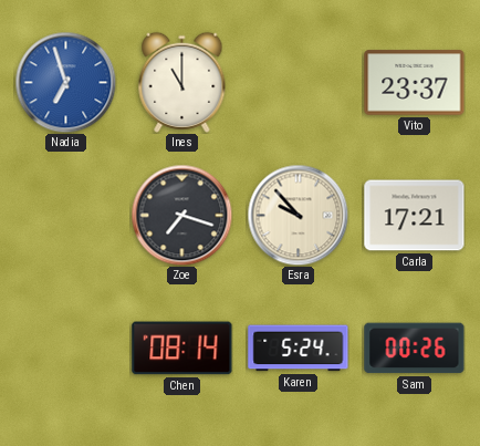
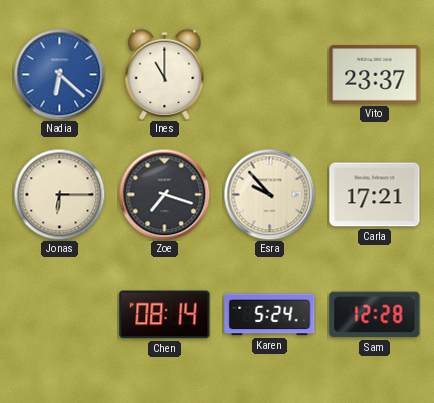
Nadia: 6:57 -> 6:22
Jonas: none -> 6:15
Sam: 00:26 -> 12:28
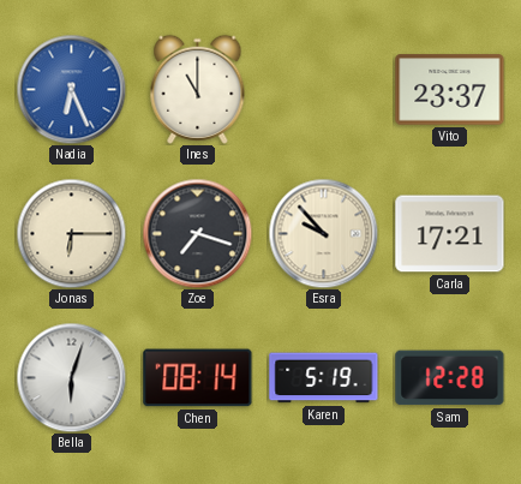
Nadia: 6:22 -> 6:26
Bella: none -> 6:03
Karen: 5:24 -> 5:19
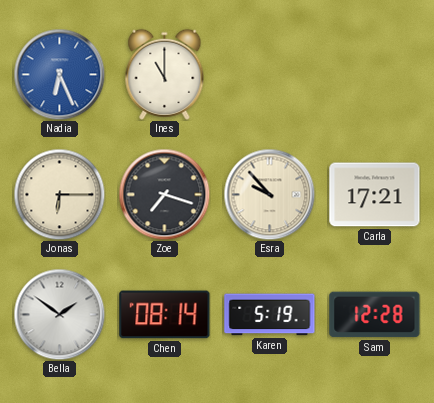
Vito: 23:37 -> none
Bella: 6:03 -> 1:51
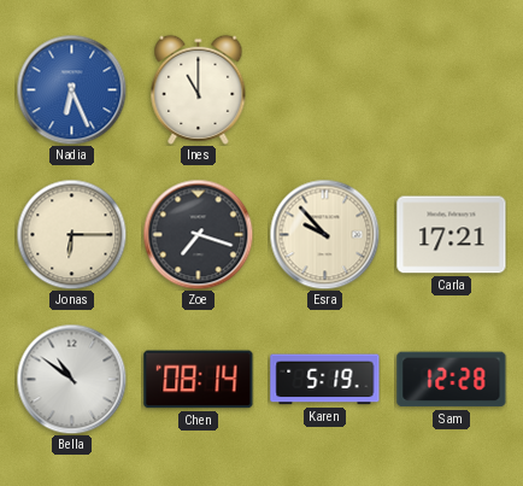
Bella: 1:51 -> 10:51
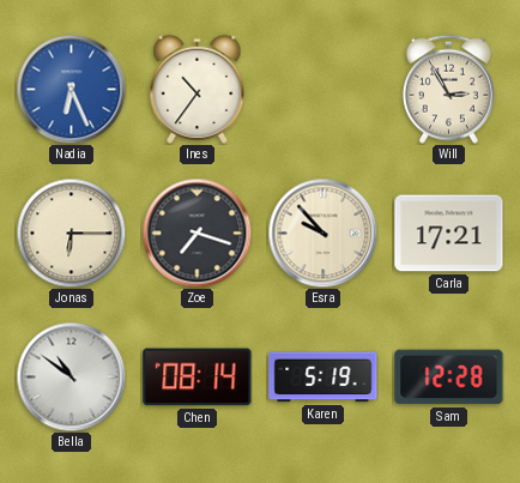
Ines: 11:00 -> 10:36
Will: none -> 2:55
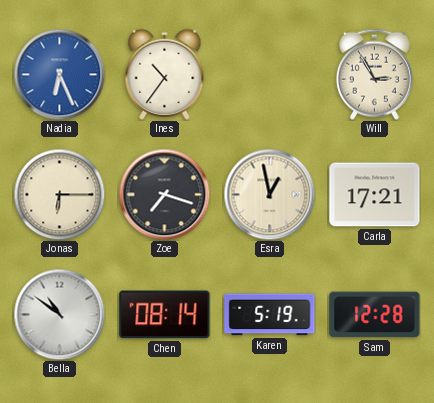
Esra: 9:53 -> 12:58
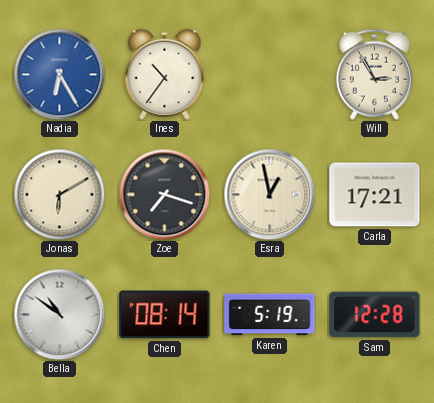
Nadia: 6:26 -> 6:25
Jonas: 6:15 -> 6:10
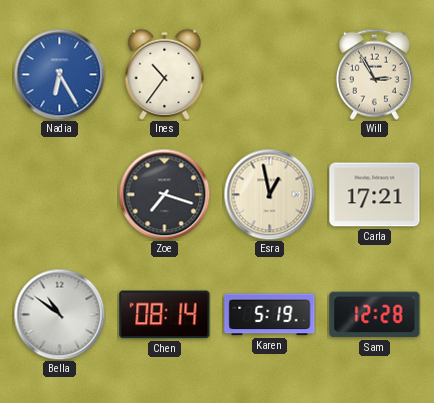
Jonas: 6:10 -> none
